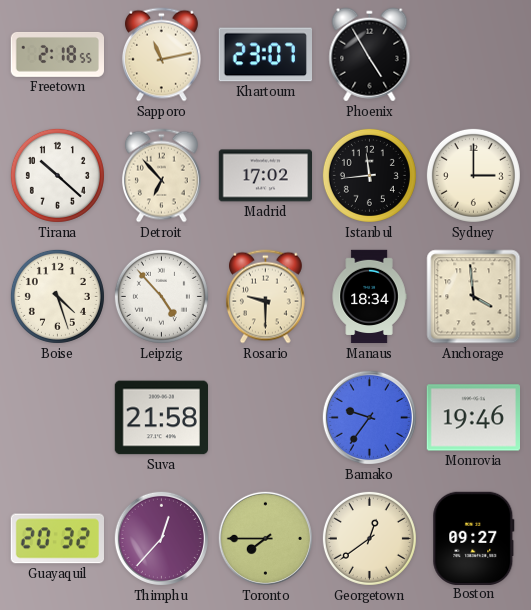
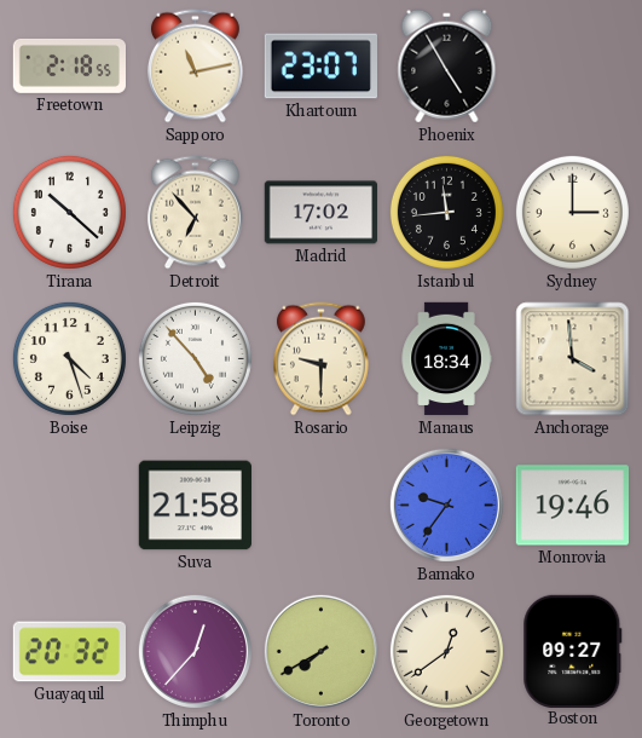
Toronto: 7:45 -> 7:40
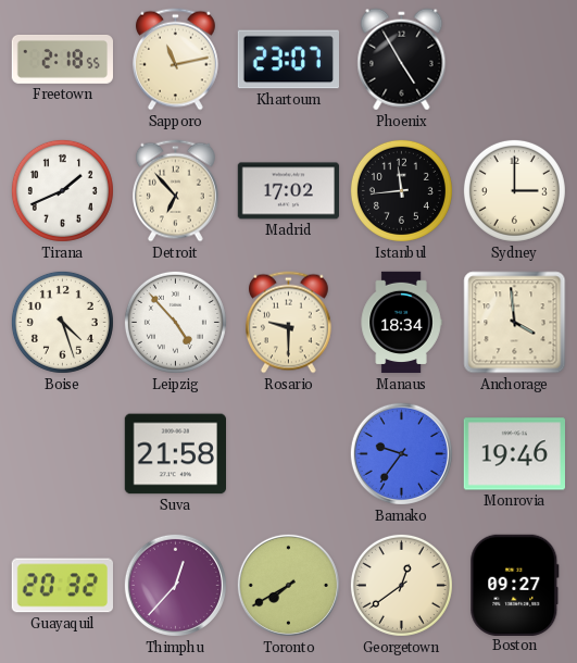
Tirana: 10:22 -> 1:41
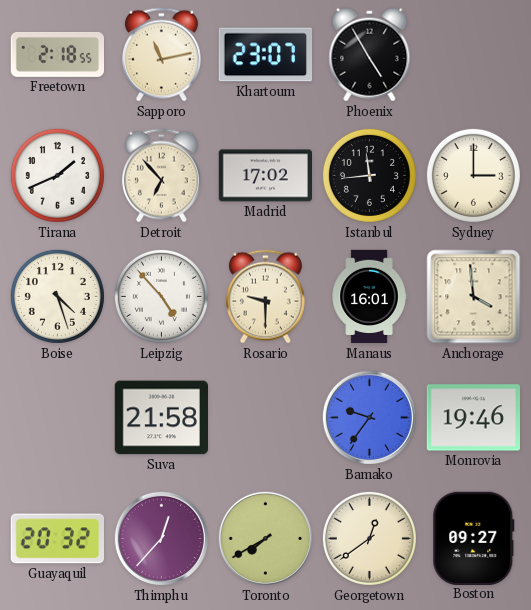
Manaus: 18:34 -> 16:01
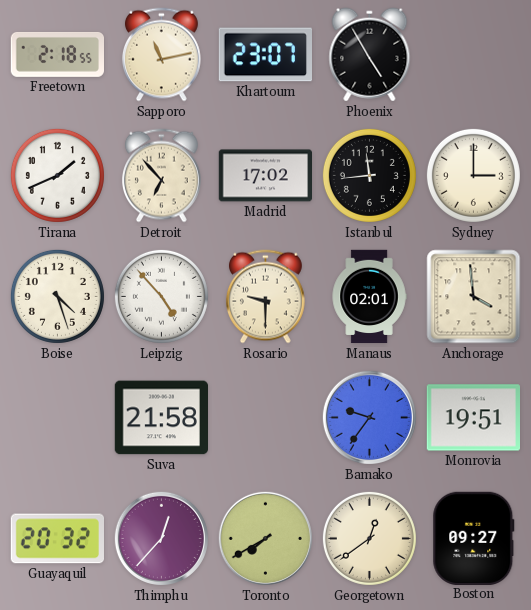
Manaus: 16:01 -> 02:01
Monrovia: 19:46 -> 19:51
